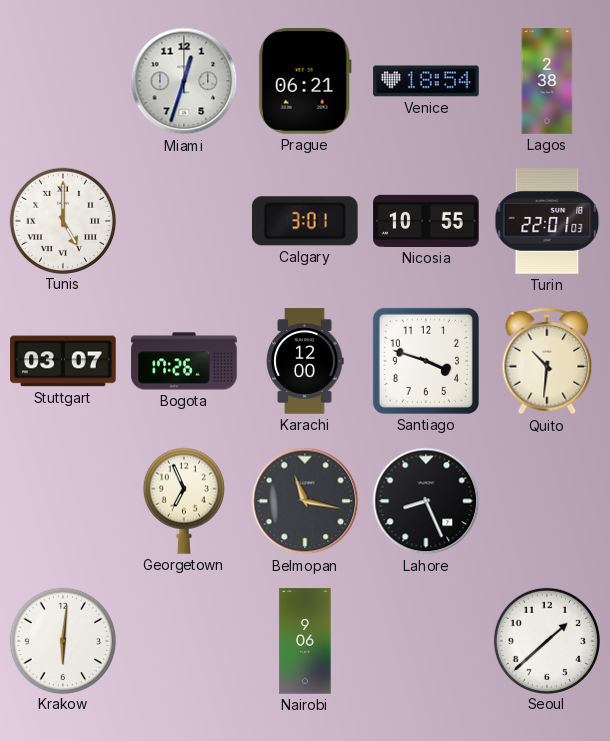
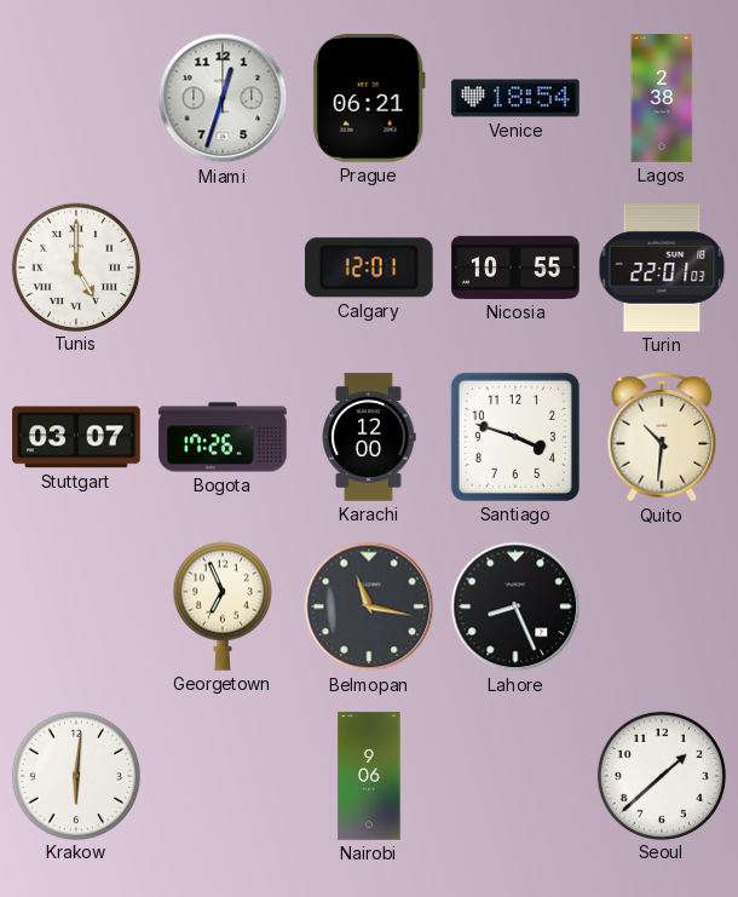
Calgary: 3:01 -> 12:01
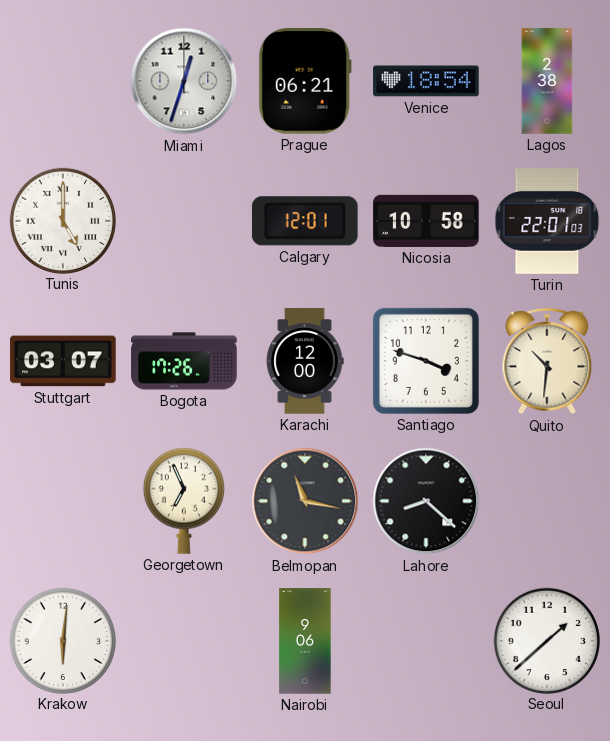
Nicosia: 10:55 -> 10:58
Lahore: 8:26 -> 8:22
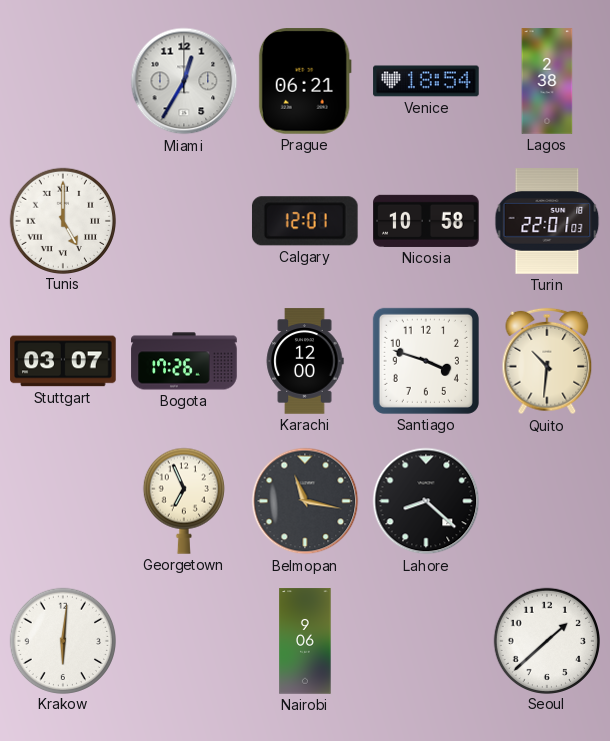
Miami: 12:33 -> 12:35
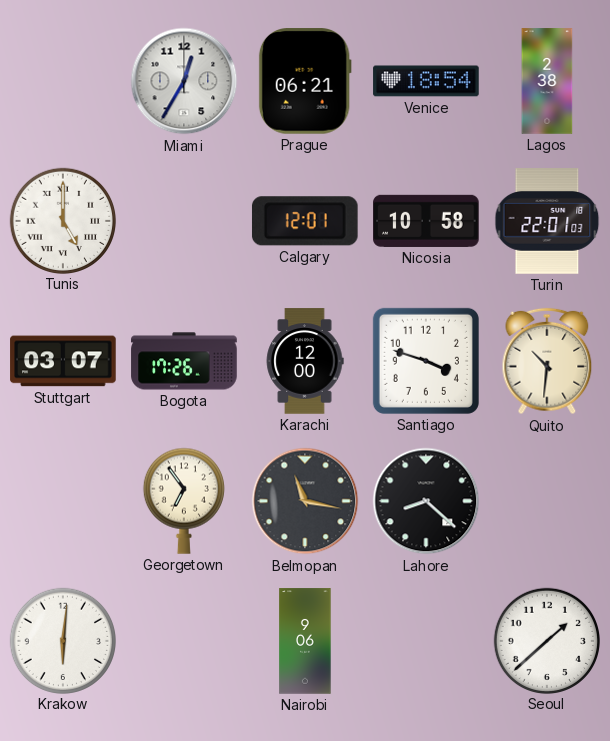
Georgetown: 6:56 -> 6:54
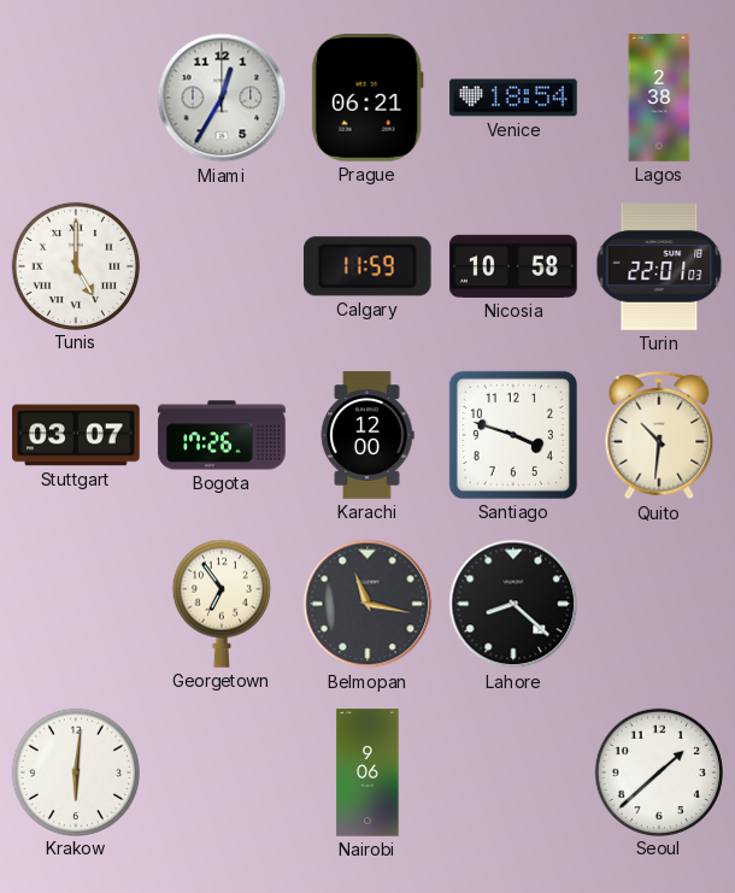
Calgary: 12:01 -> 11:59
